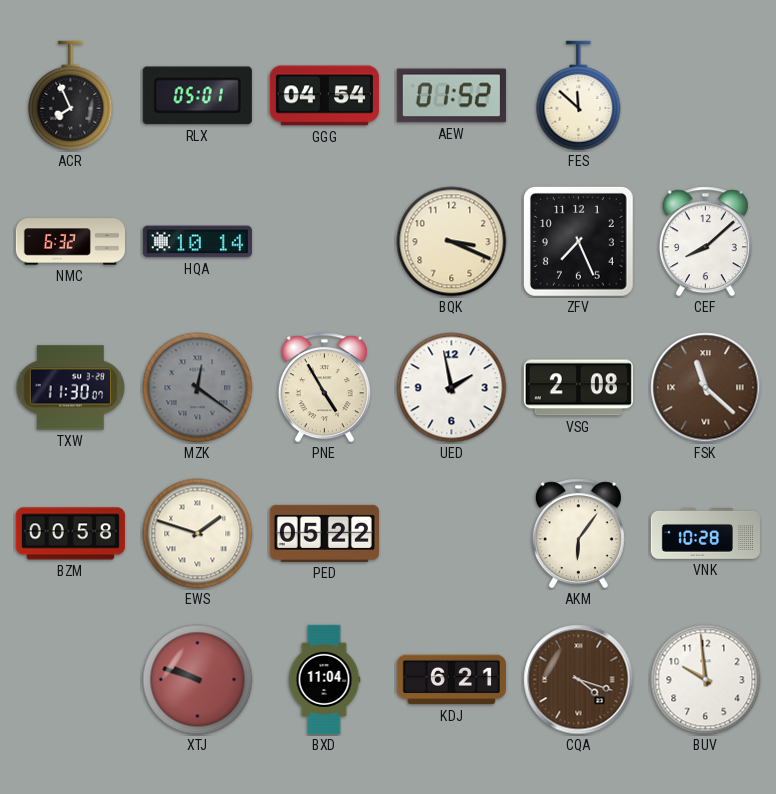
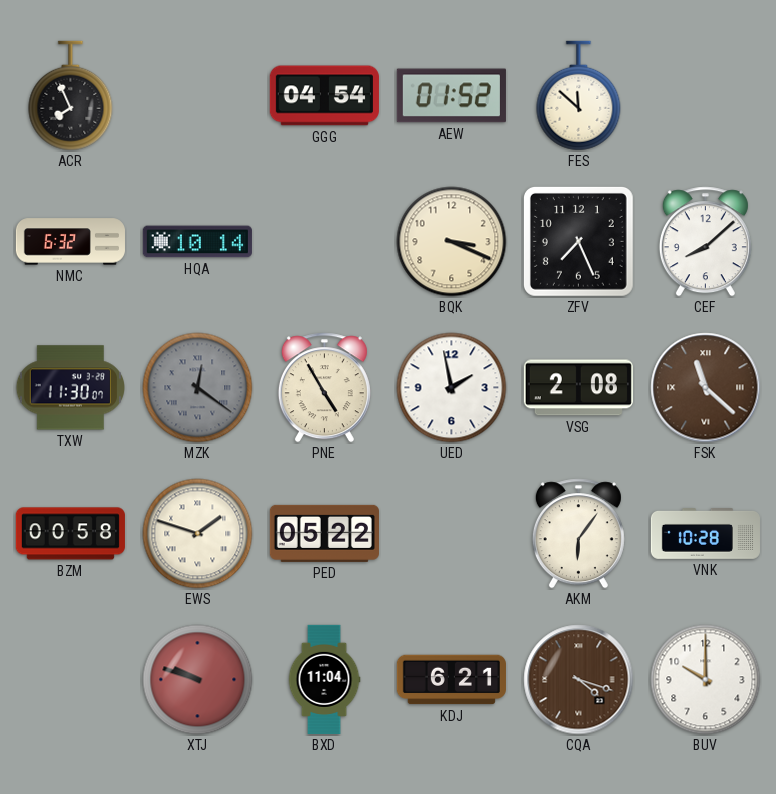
RLX: 05:01 -> none
BUV: 9:59 -> 10:00
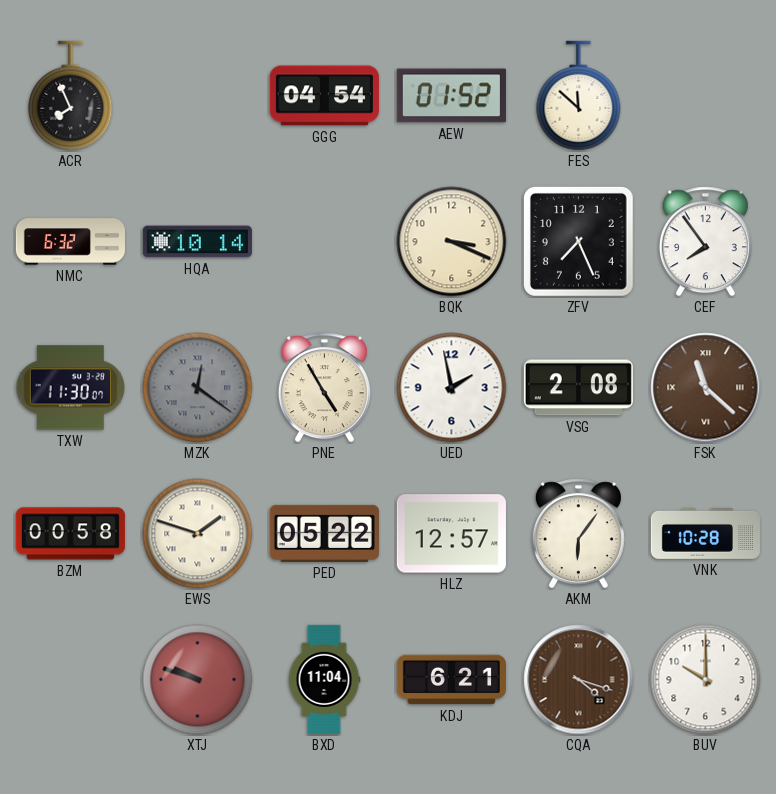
CEF: 8:08 -> 7:54
HLZ: none -> 12:57
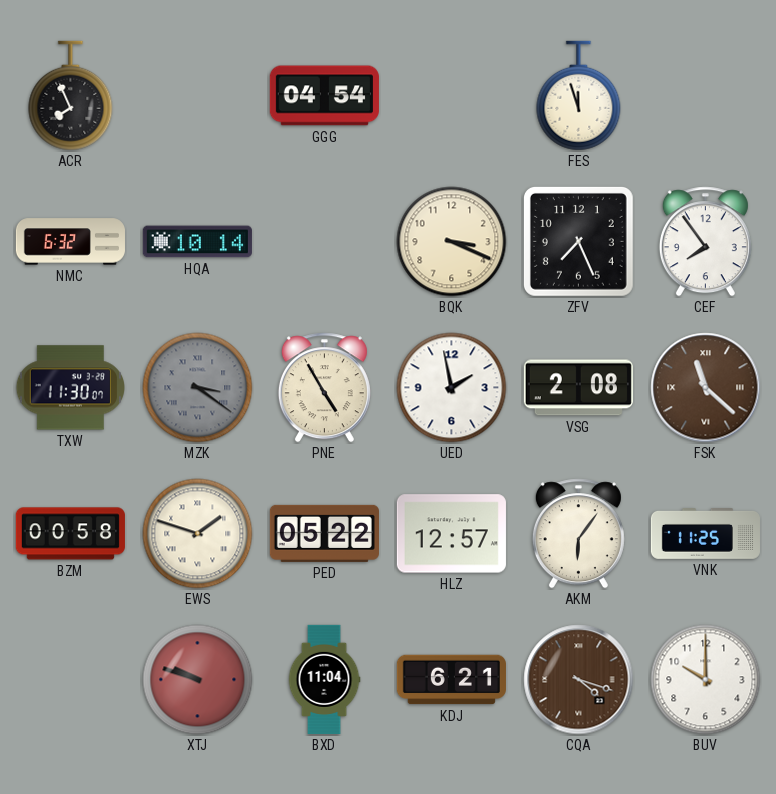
AEW: 01:52 -> none
FES: 11:52 -> 11:57
MZK: 12:21 -> 3:21
VNK: 10:28 -> 11:25
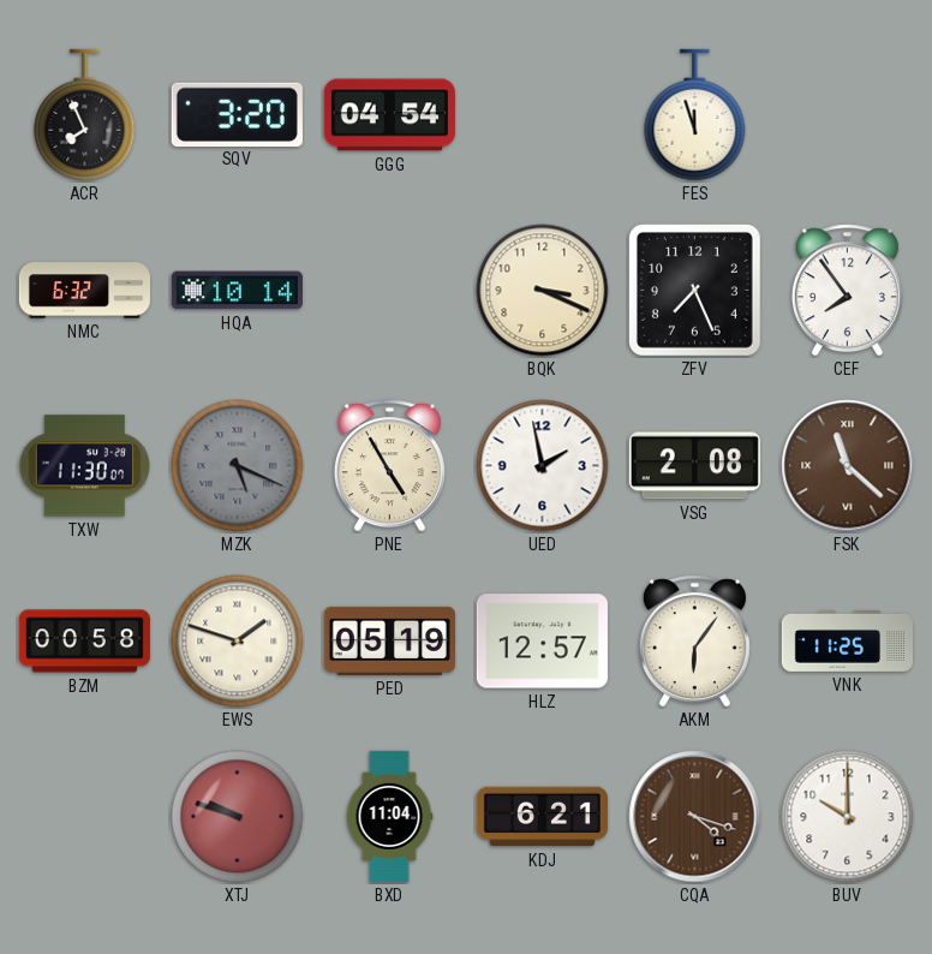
SQV: none -> 3:20
MZK: 3:21 -> 5:19
PED: 05:22 -> 05:19
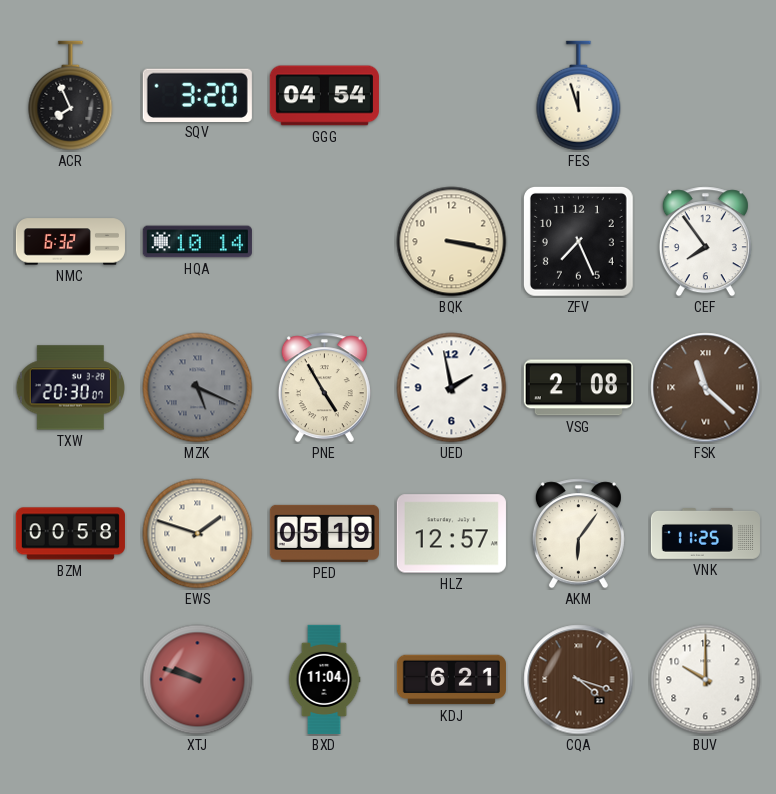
BQK: 3:19 -> 3:17
TXW: 11:30 -> 20:30
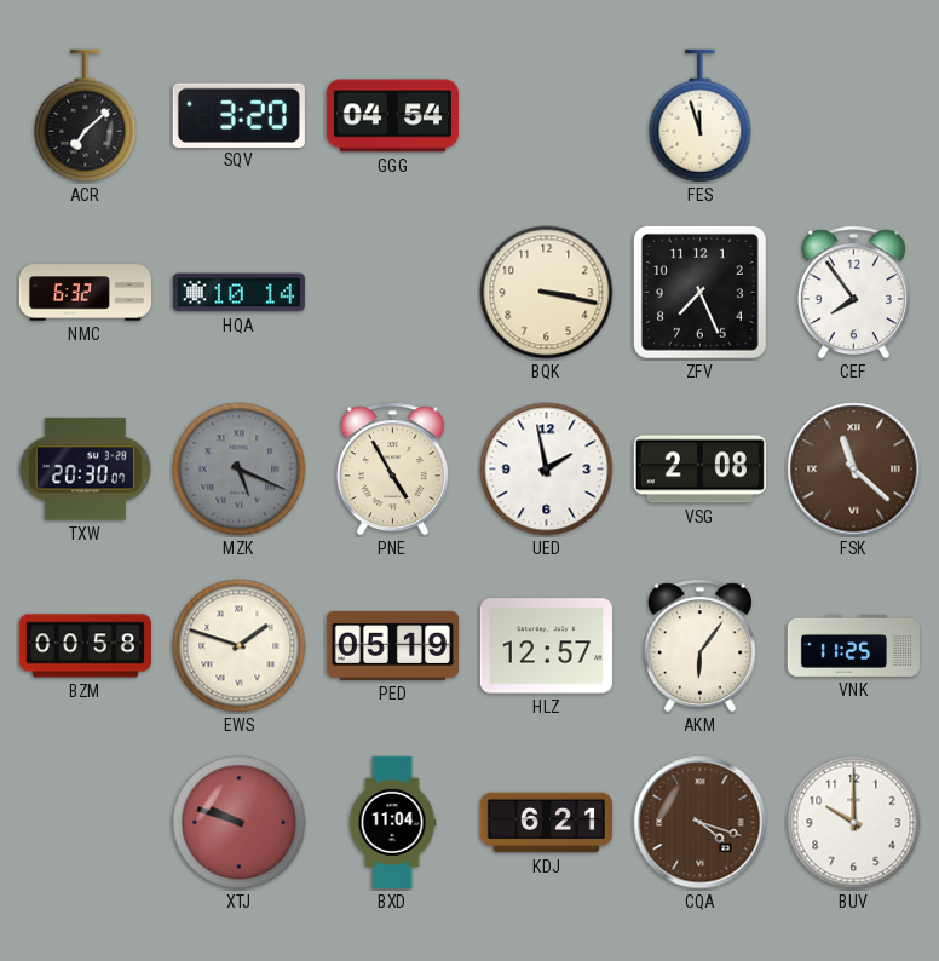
ACR: 7:56 -> 7:08
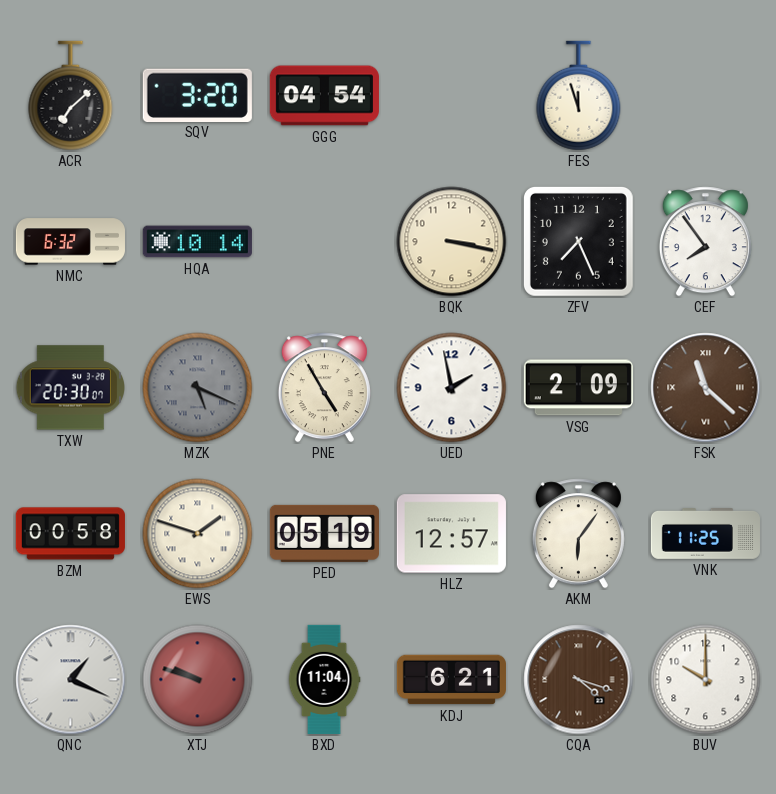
VSG: 2:08 -> 2:09
QNC: none -> 1:19
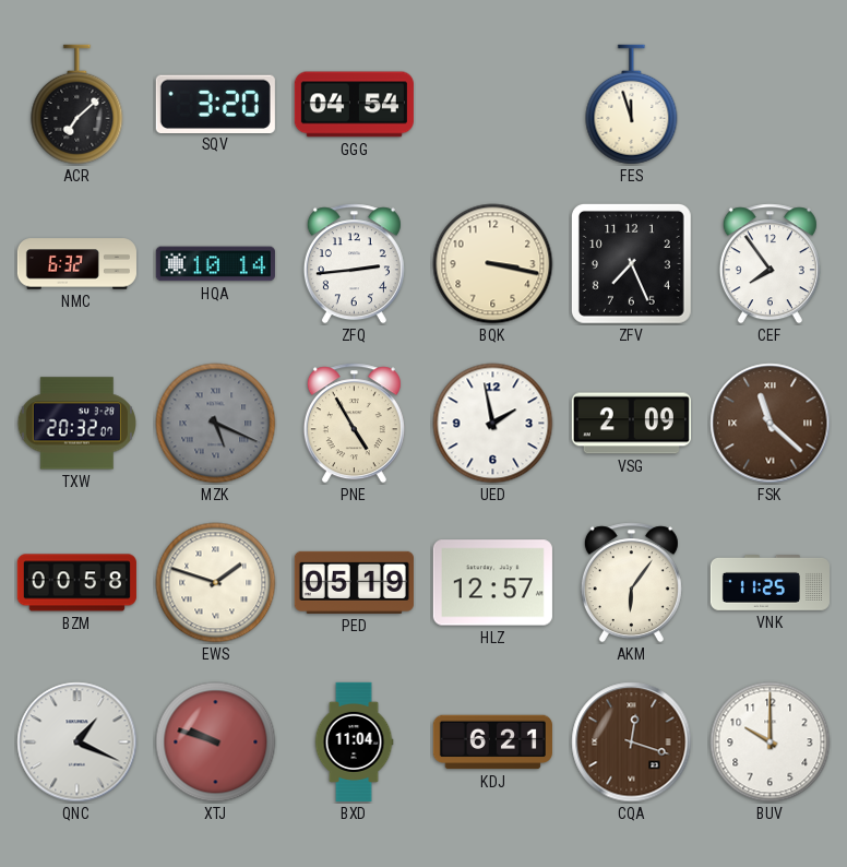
ZFQ: none -> 2:44
TXW: 20:30 -> 20:32
CQA: 4:18 -> 12:18
